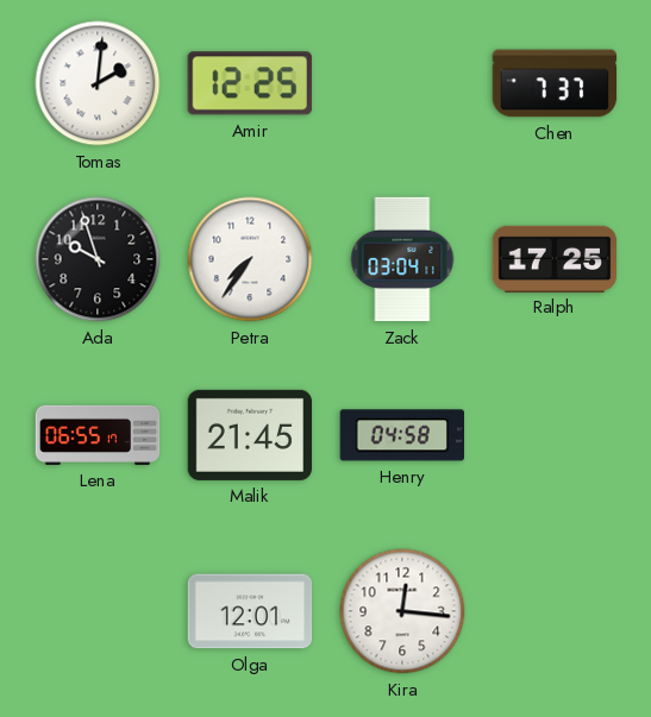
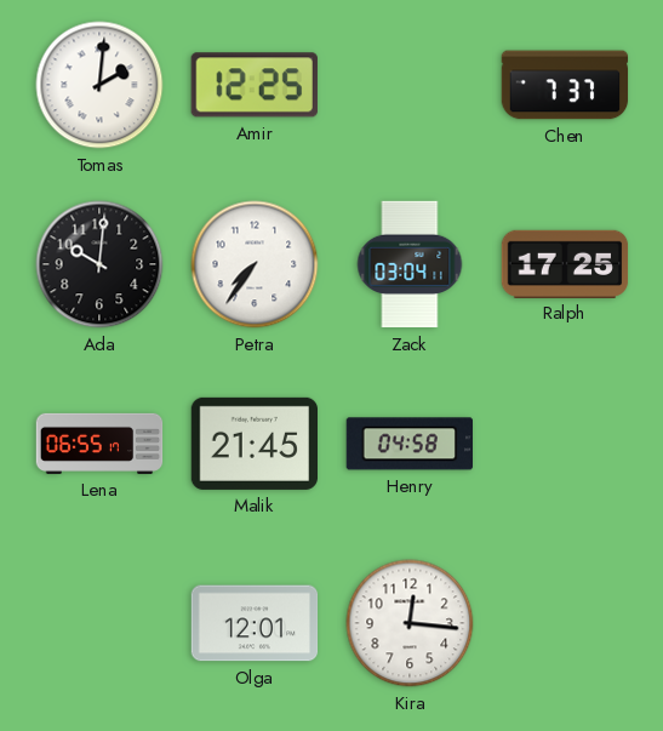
Ada: 9:57 -> 10:01
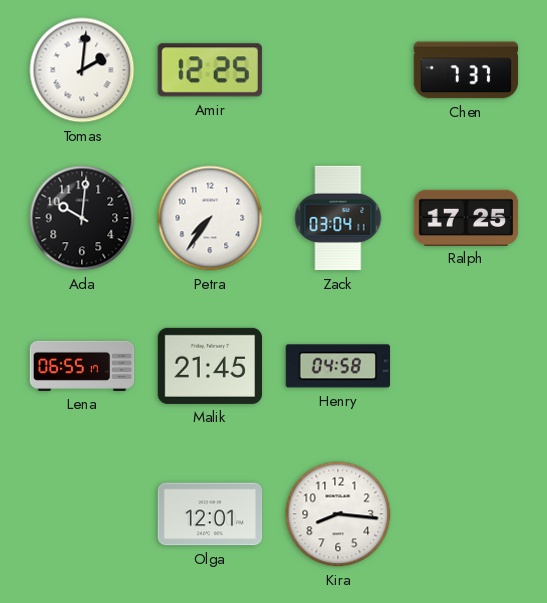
Kira: 12:16 -> 8:16
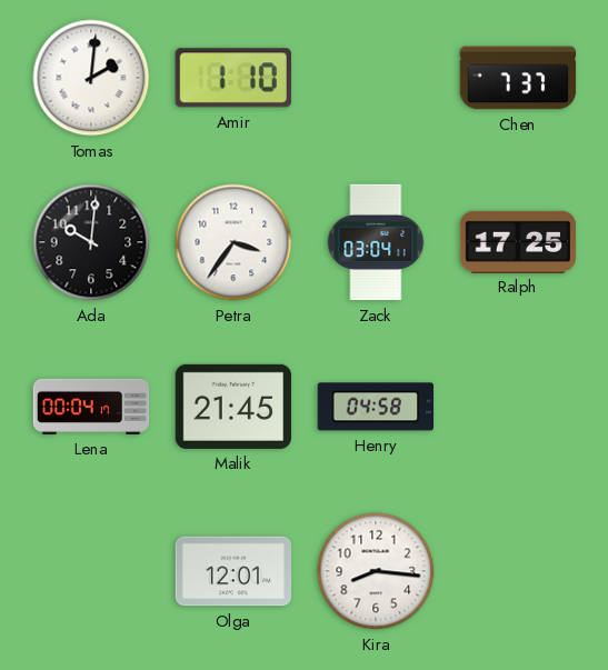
Amir: 12:25 -> 1:10
Petra: 7:36 -> 3:36
Lena: 06:55 -> 00:04
